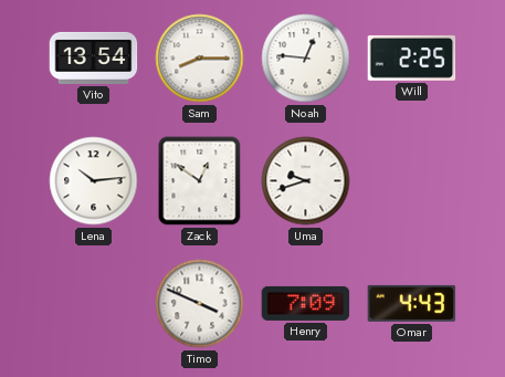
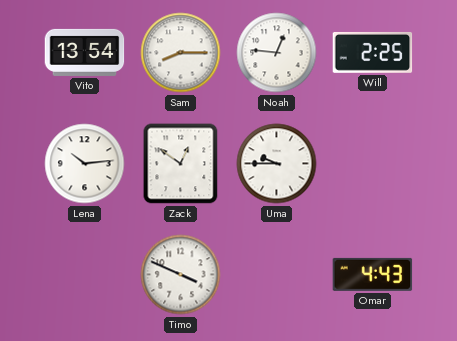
Uma: 9:42 -> 9:45
Henry: 7:09 -> none
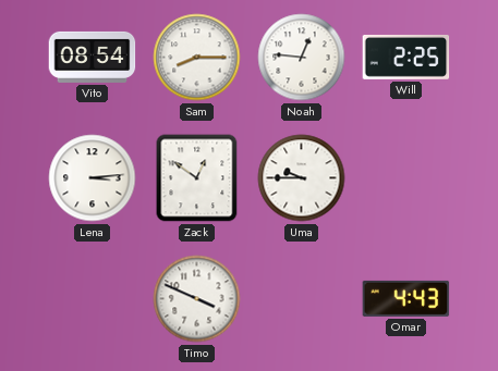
Vito: 13:54 -> 08:54
Lena: 10:14 -> 3:14
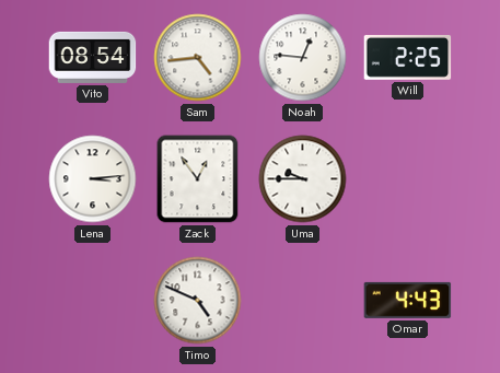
Sam: 8:15 -> 4:44
Zack: 12:51 -> 12:54
Timo: 3:49 -> 4:49
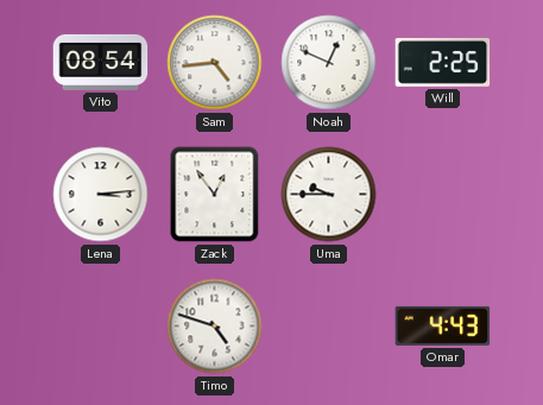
Noah: 12:46 -> 12:49
Timo: 4:49 -> 4:48
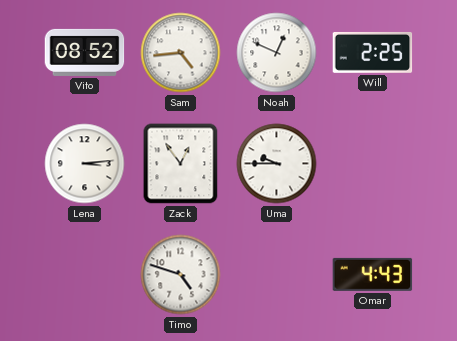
Vito: 08:54 -> 08:52
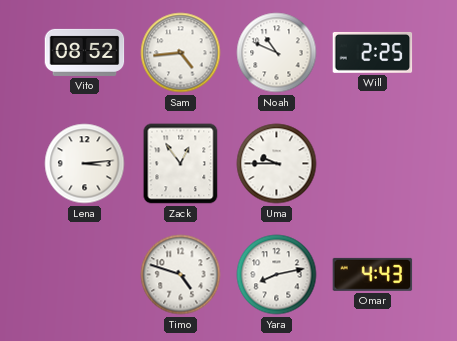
Noah: 12:49 -> 10:49
Yara: none -> 8:13
